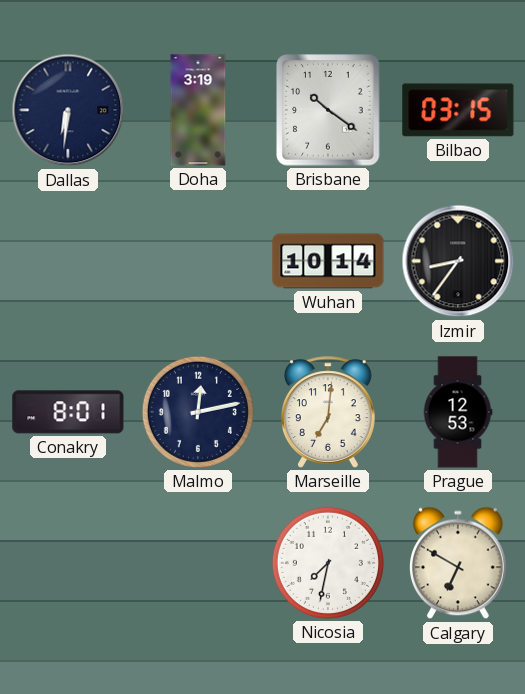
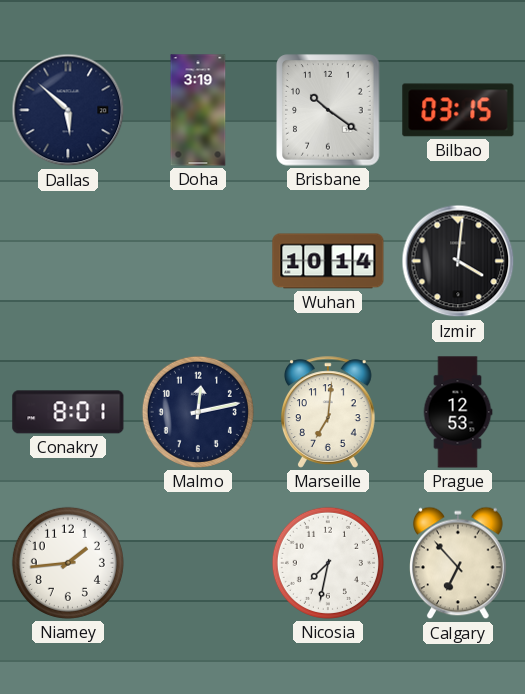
Dallas: 6:31 -> 5:52
Izmir: 8:36 -> 4:01
Niamey: none -> 1:44
Calgary: 6:50 -> 6:53
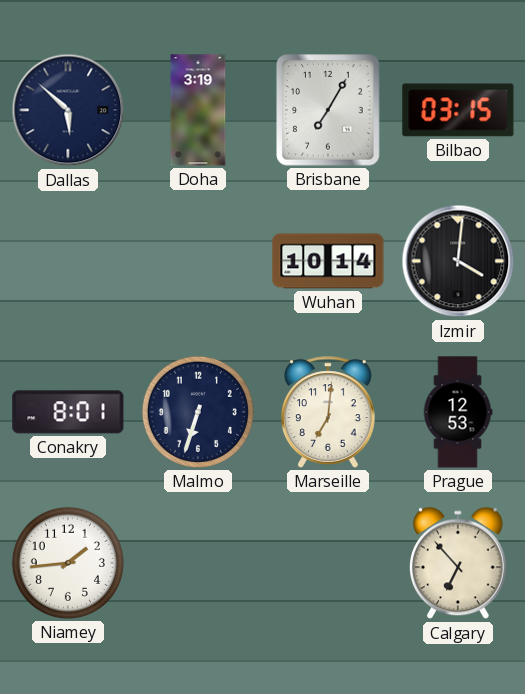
Brisbane: 10:21 -> 7:05
Malmo: 12:13 -> 6:33
Nicosia: 7:32 -> none
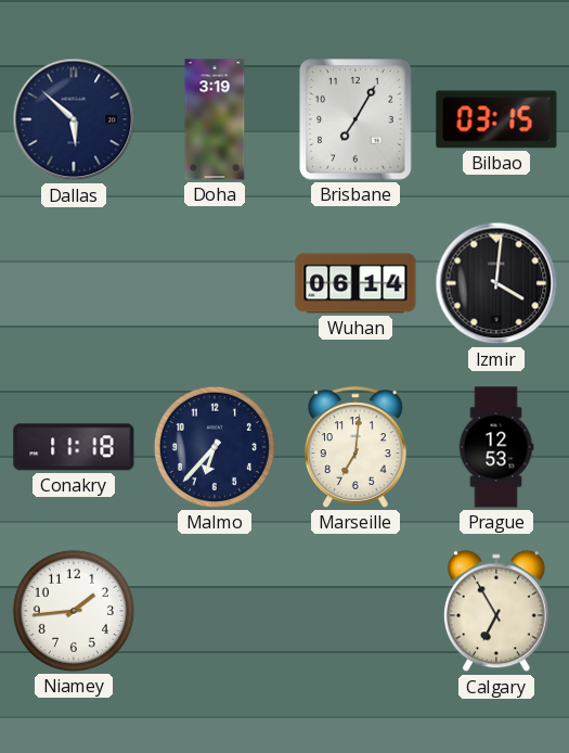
Wuhan: 10:14 -> 06:14
Conakry: 8:01 -> 11:18
Malmo: 6:33 -> 6:37
Calgary: 6:53 -> 6:55
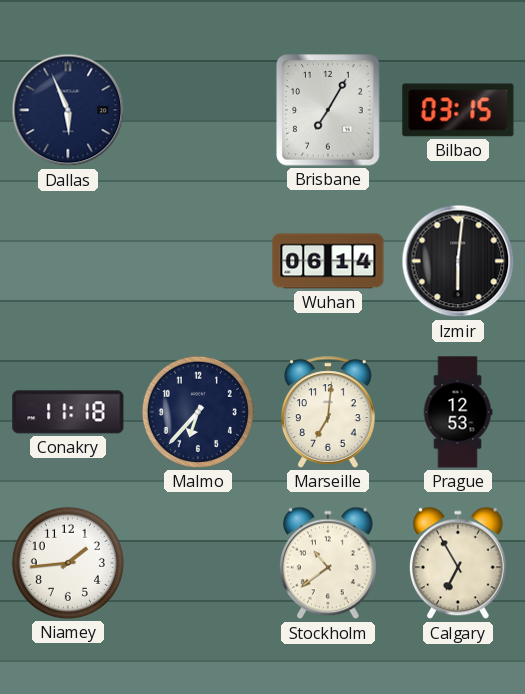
Dallas: 5:52 -> 5:56
Doha: 3:19 -> none
Izmir: 4:01 -> 6:01
Stockholm: none -> 10:39
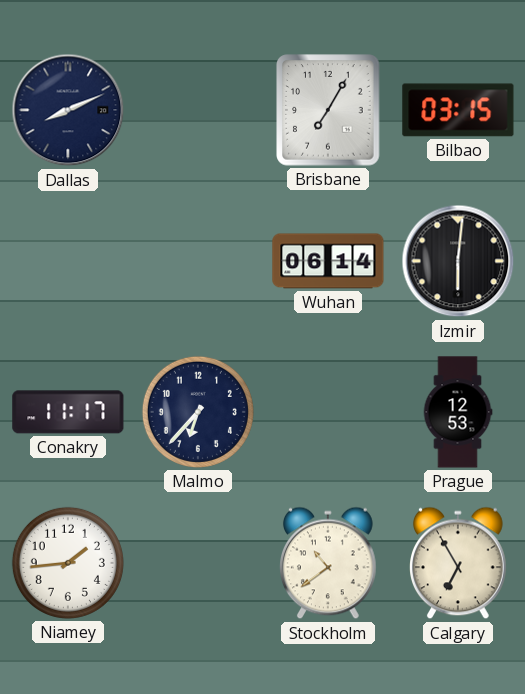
Dallas: 5:56 -> 8:11
Conakry: 11:18 -> 11:17
Marseille: 7:01 -> none
